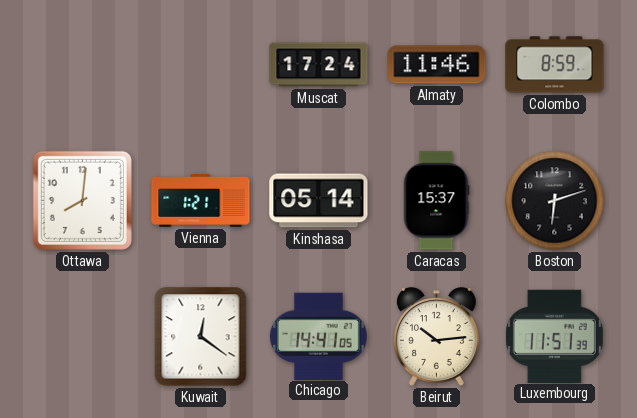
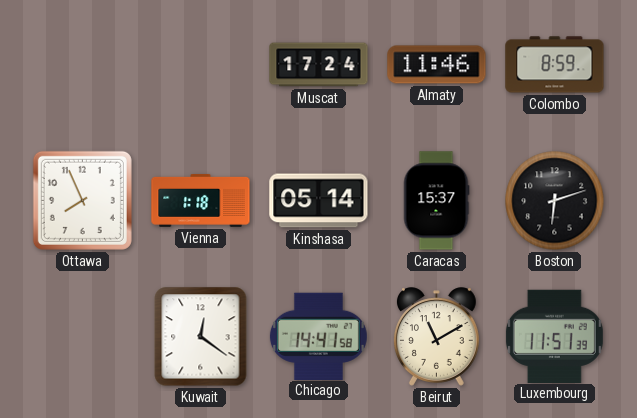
Ottawa: 8:01 -> 7:56
Vienna: 1:21 -> 1:18
Chicago: 14:41:05 -> 14:41:58
Beirut: 10:14 -> 11:10
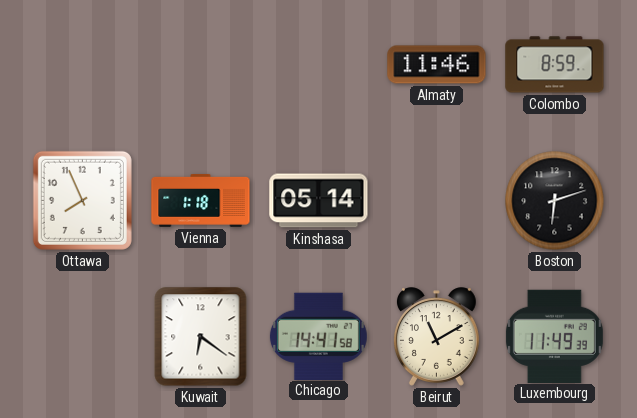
Muscat: 17:24 -> none
Caracas: 15:37 -> none
Kuwait: 12:21 -> 6:21
Luxembourg: 11:51 -> 11:49
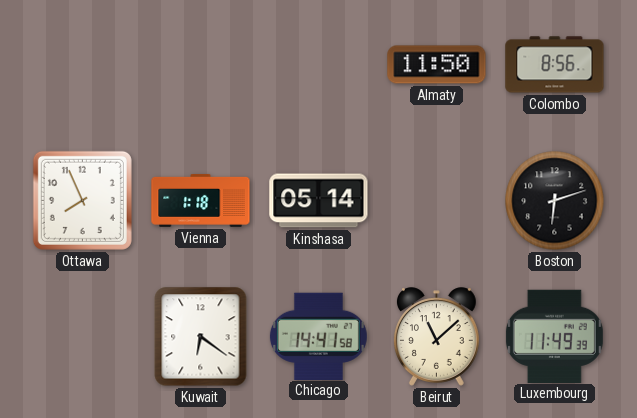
Almaty: 11:46 -> 11:50
Colombo: 8:59 -> 8:56
Beirut: 11:10 -> 11:08
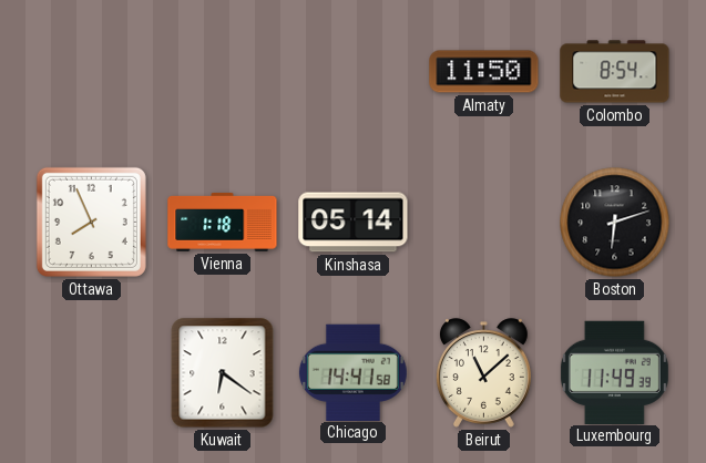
Colombo: 8:56 -> 8:54
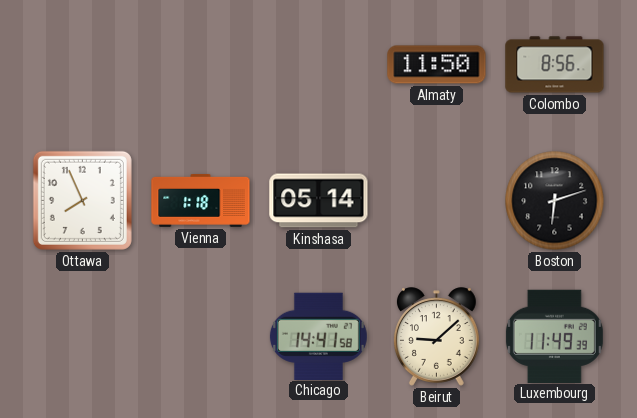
Colombo: 8:54 -> 8:56
Kuwait: 6:21 -> none
Beirut: 11:08 -> 9:08
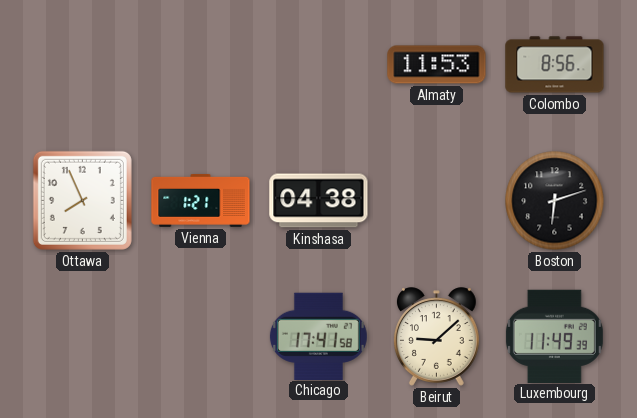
Almaty: 11:50 -> 11:53
Vienna: 1:18 -> 1:21
Kinshasa: 05:14 -> 04:38
Chicago: 14:41 -> 17:41
